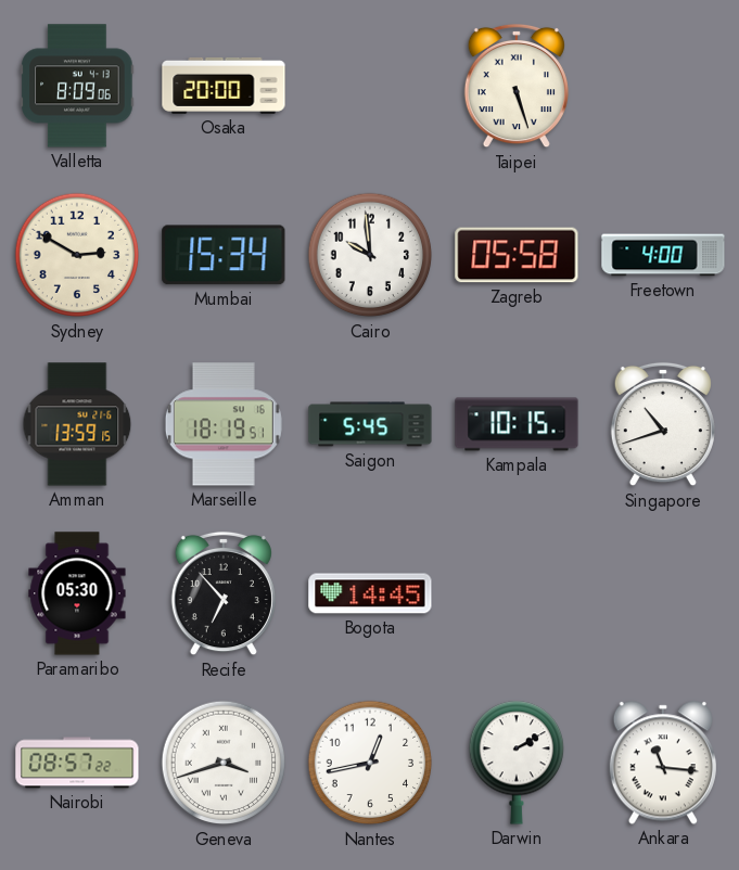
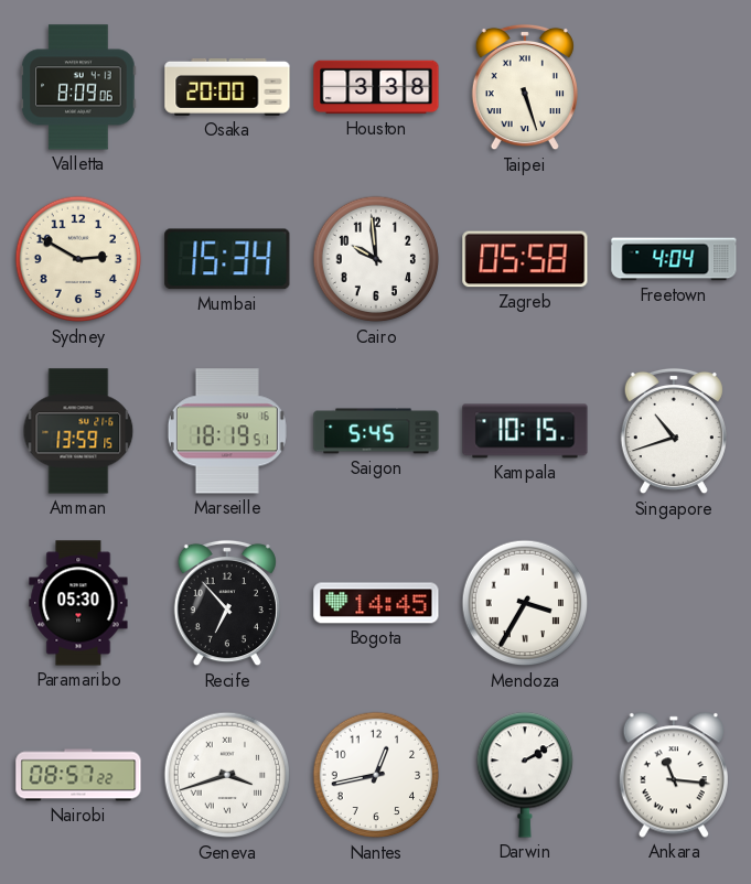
Houston: none -> 3:38
Freetown: 4:00 -> 4:04
Mendoza: none -> 3:35
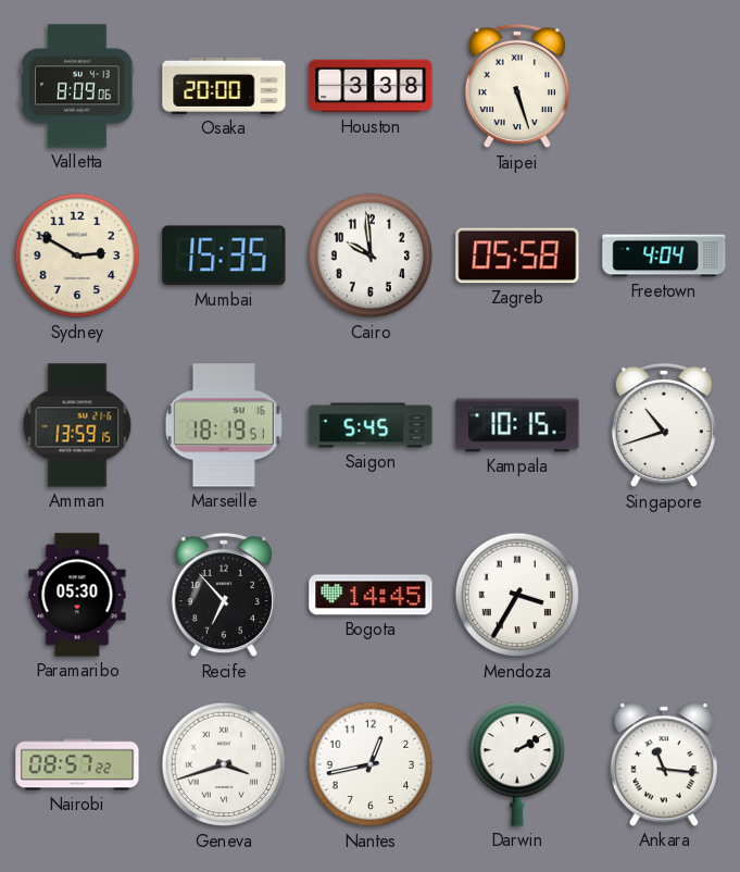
Mumbai: 15:34 -> 15:35
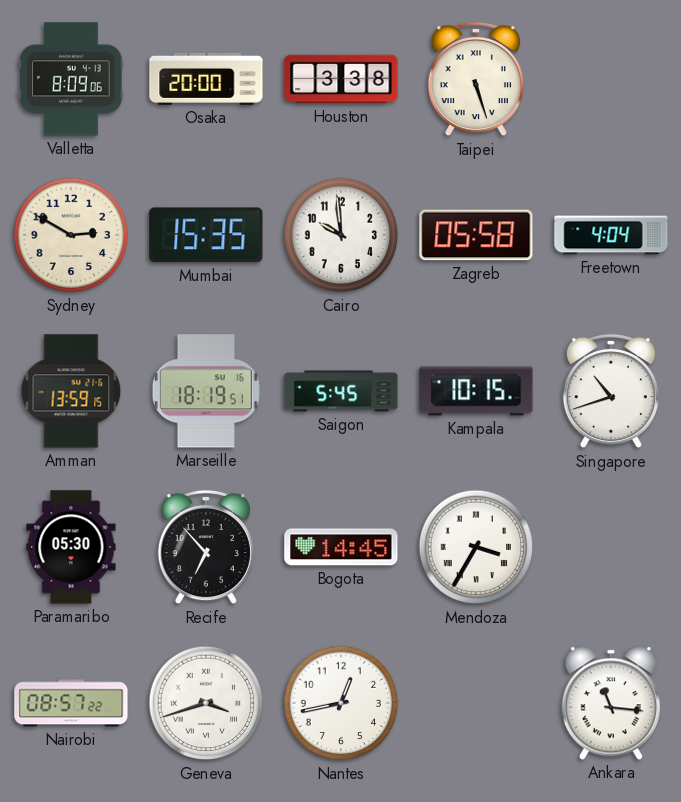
Darwin: 2:10 -> none
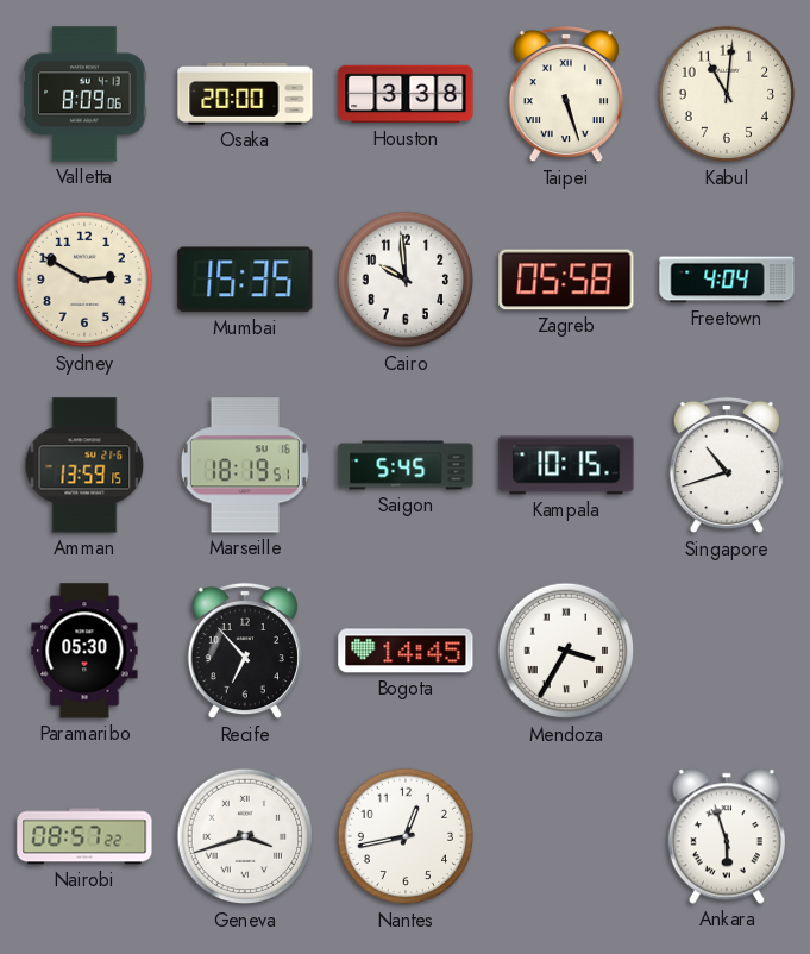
Kabul: none -> 11:01
Ankara: 11:16 -> 5:57
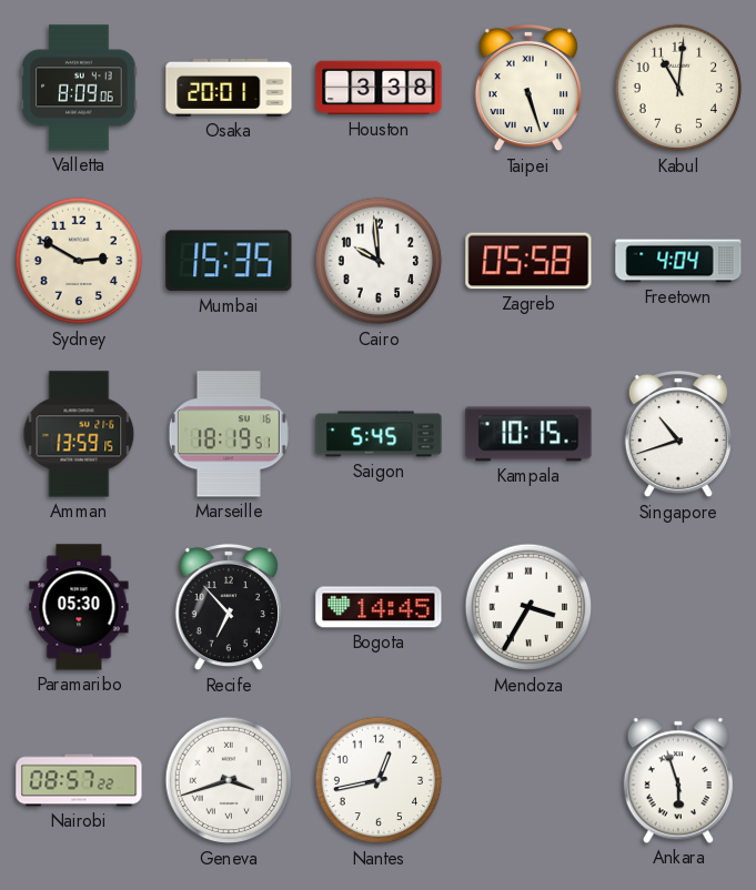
Osaka: 20:00 -> 20:01
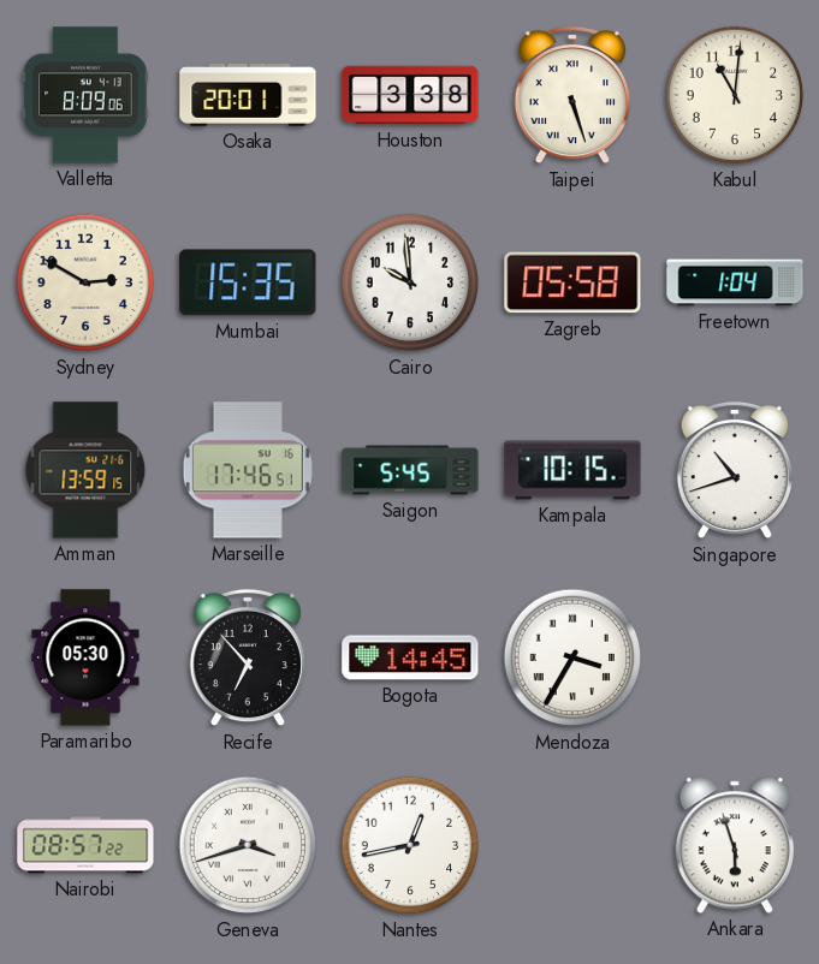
Freetown: 4:04 -> 1:04
Marseille: 18:19 -> 17:46
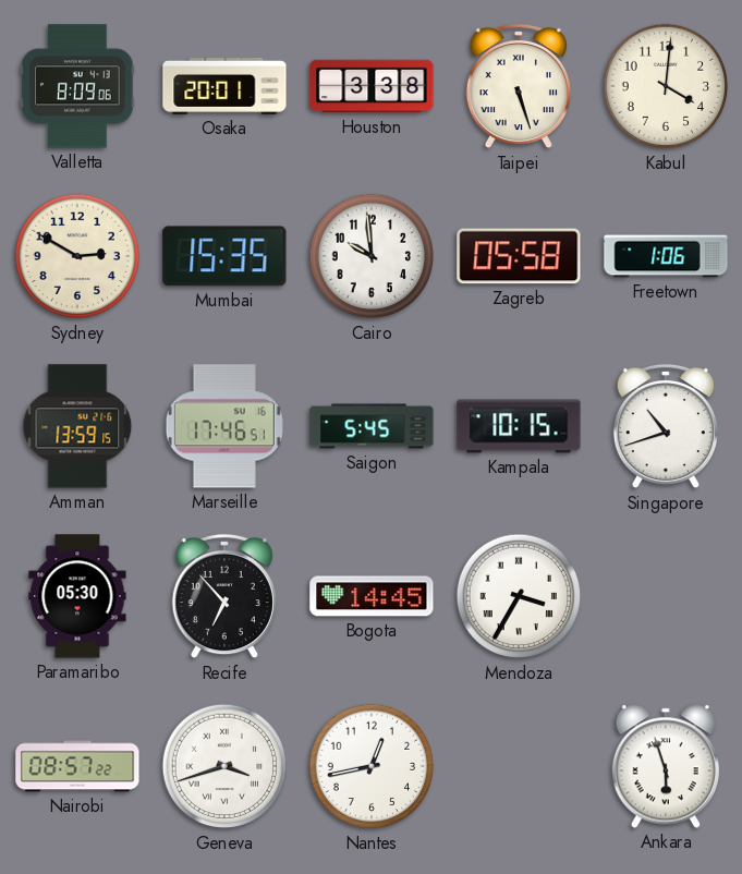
Kabul: 11:01 -> 4:01
Freetown: 1:04 -> 1:06
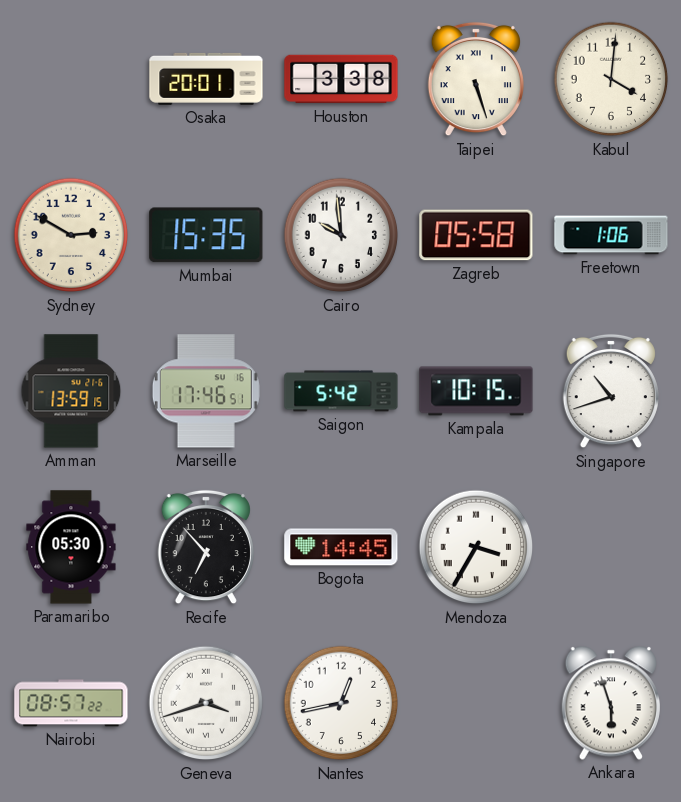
Valletta: 8:09 -> none
Saigon: 5:45 -> 5:42
